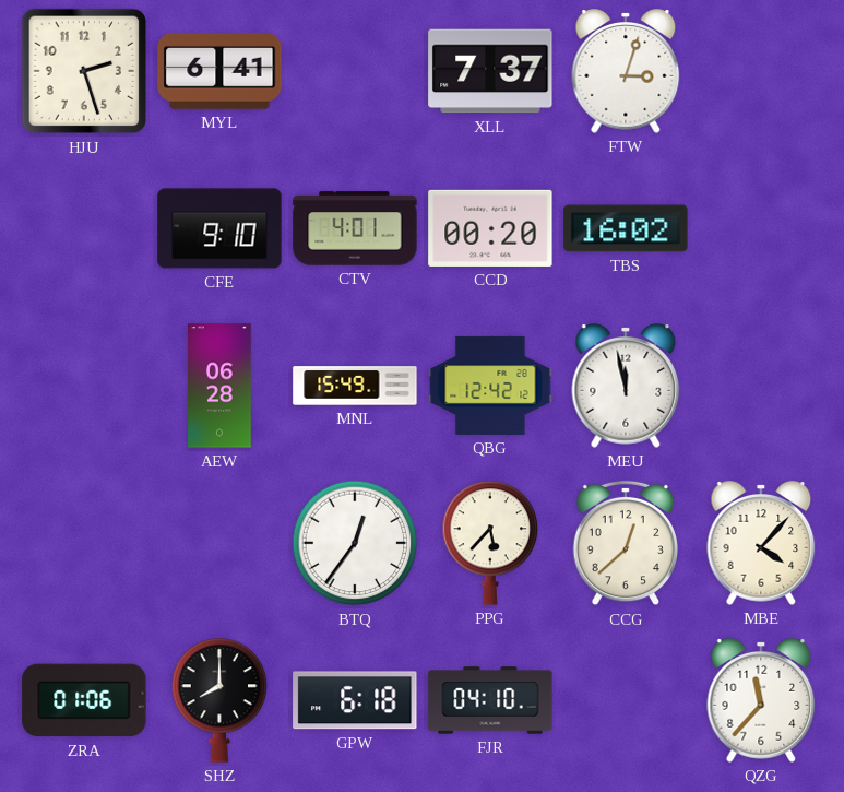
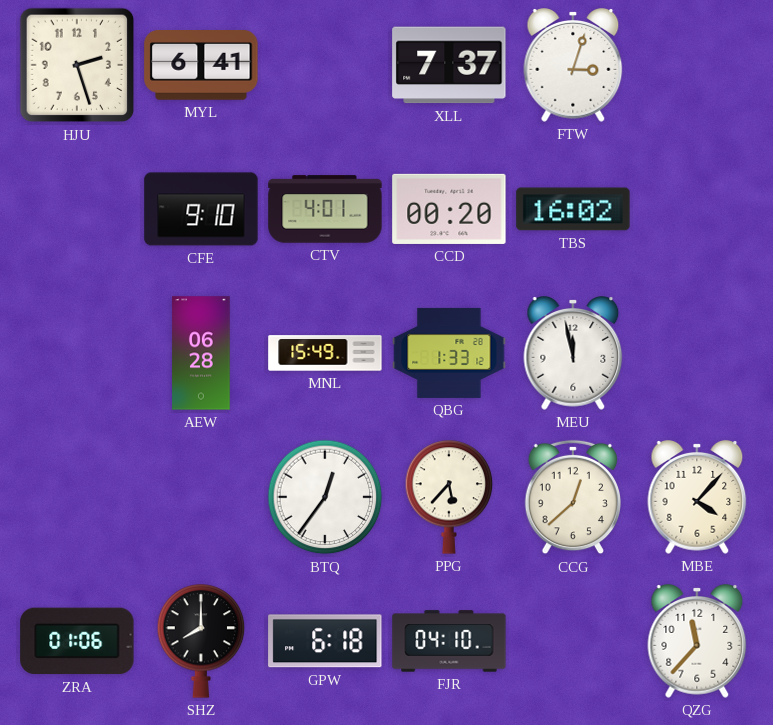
QBG: 12:42 -> 1:33
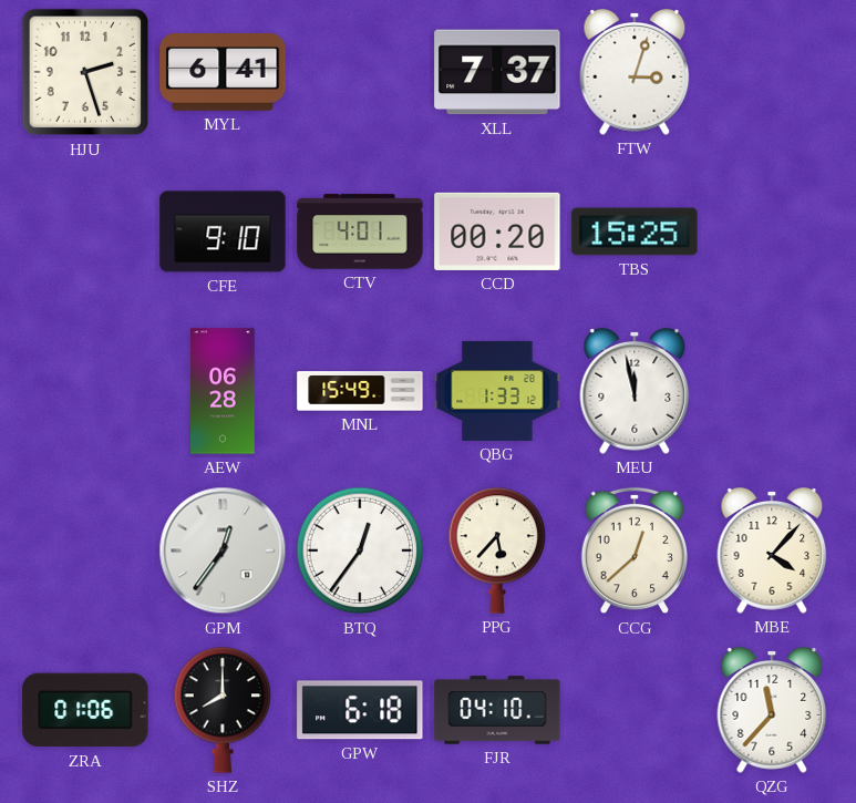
TBS: 16:02 -> 15:25
GPM: none -> 12:36
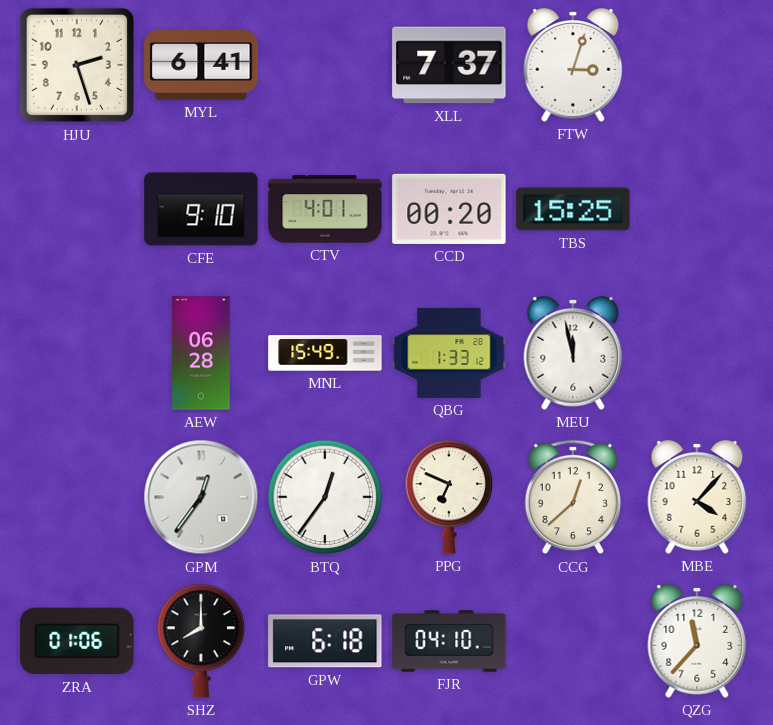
PPG: 5:37 -> 6:49
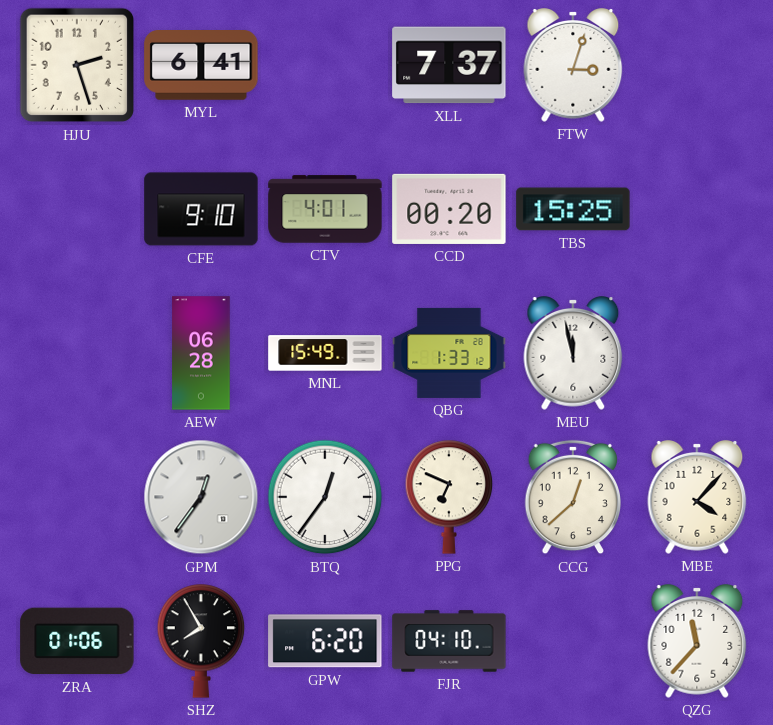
SHZ: 8:00 -> 7:55
GPW: 6:18 -> 6:20
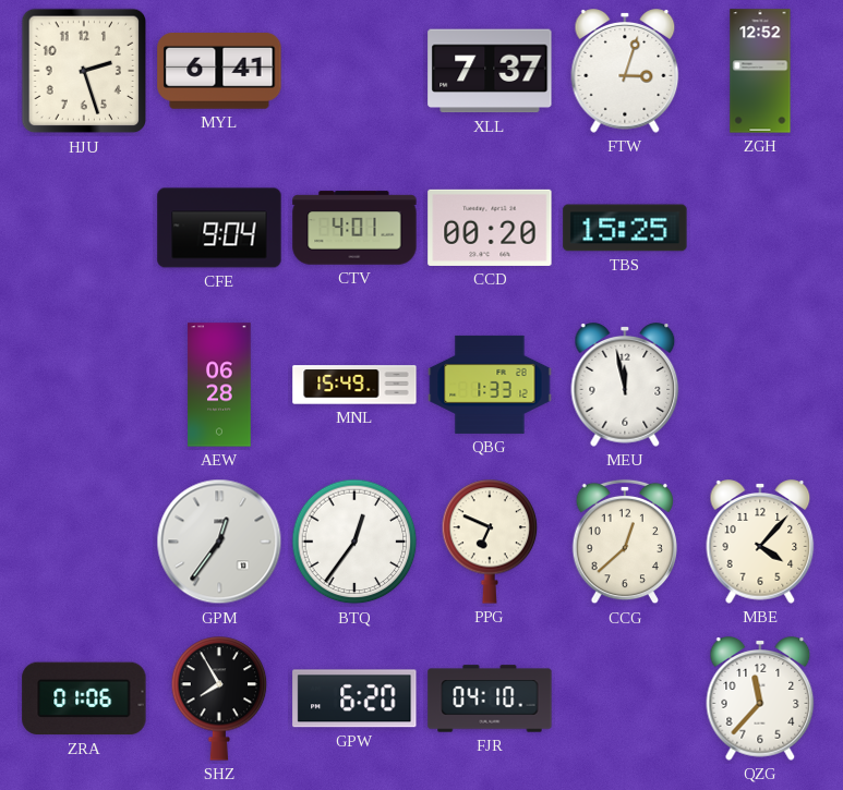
ZGH: none -> 12:52
CFE: 9:10 -> 9:04
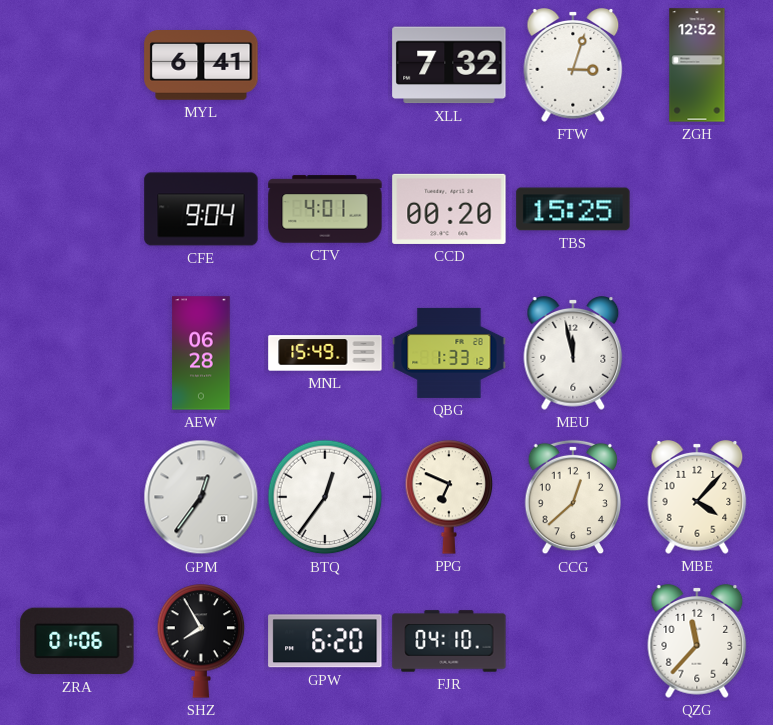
HJU: 2:27 -> none
XLL: 7:37 -> 7:32
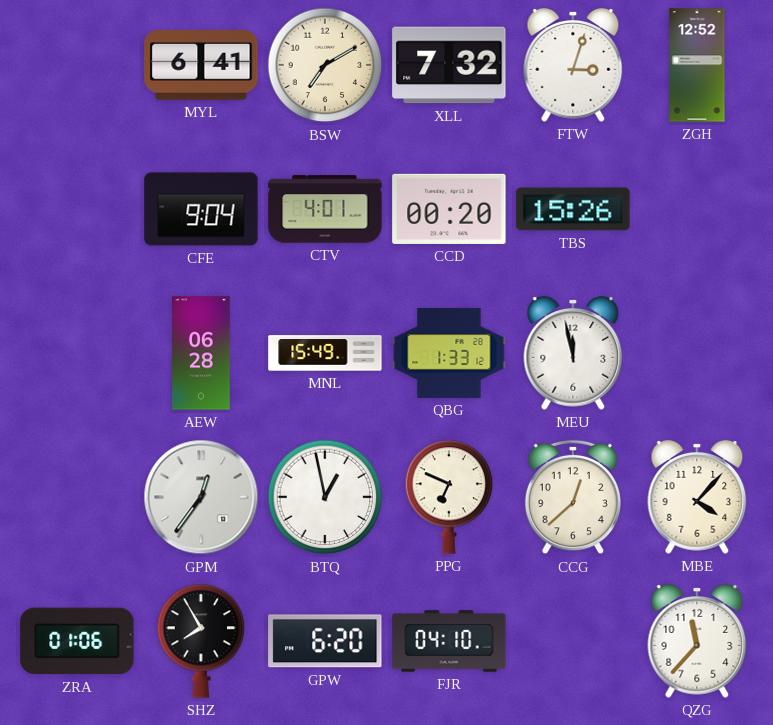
BSW: none -> 7:10
TBS: 15:25 -> 15:26
BTQ: 12:36 -> 12:58
